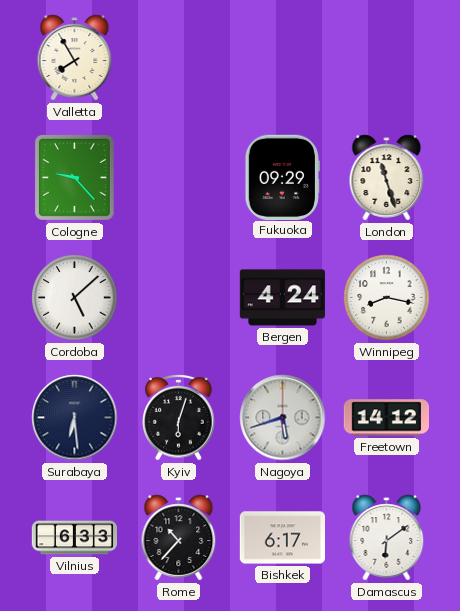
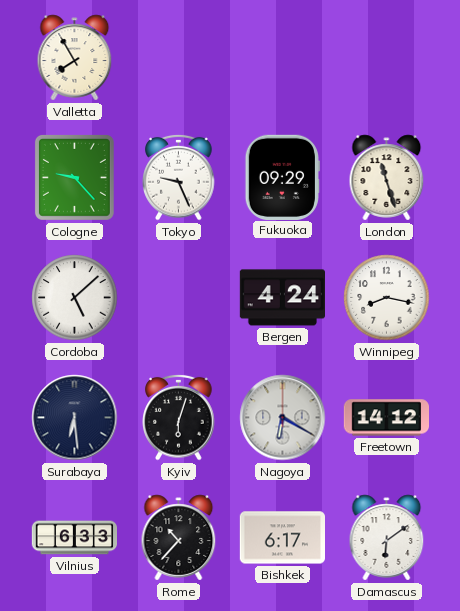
Tokyo: none -> 9:26
Nagoya: 5:42 -> 6:20
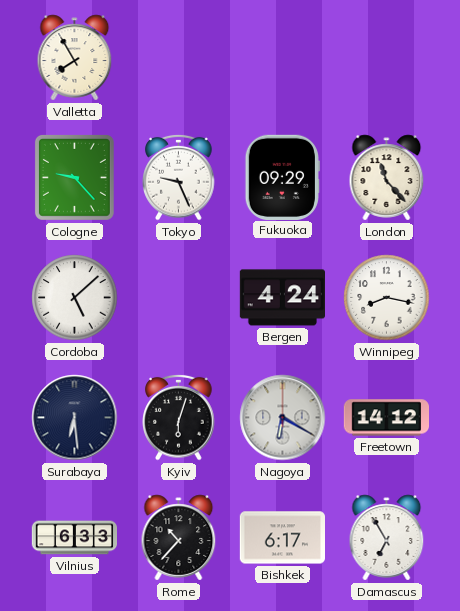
London: 11:27 -> 11:23
Damascus: 6:09 -> 6:55
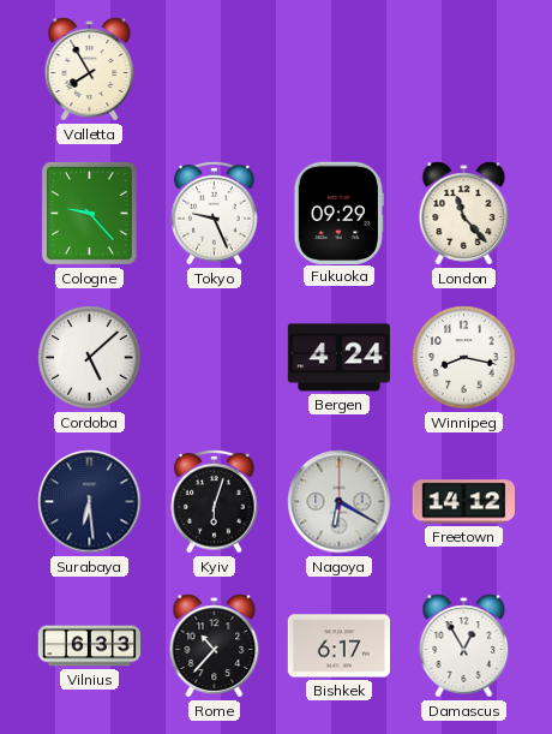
Damascus: 6:55 -> 12:55
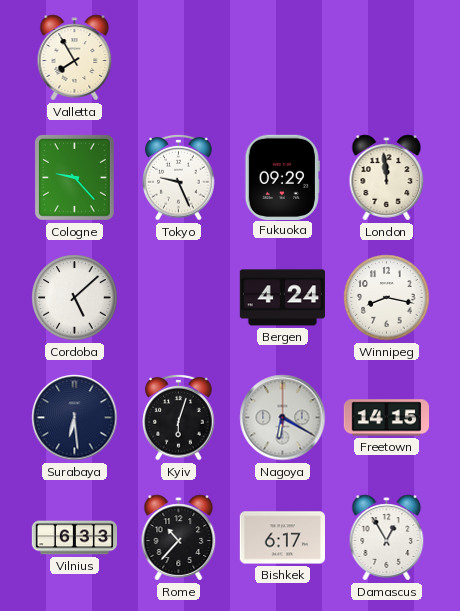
London: 11:23 -> 11:59
Freetown: 14:12 -> 14:15
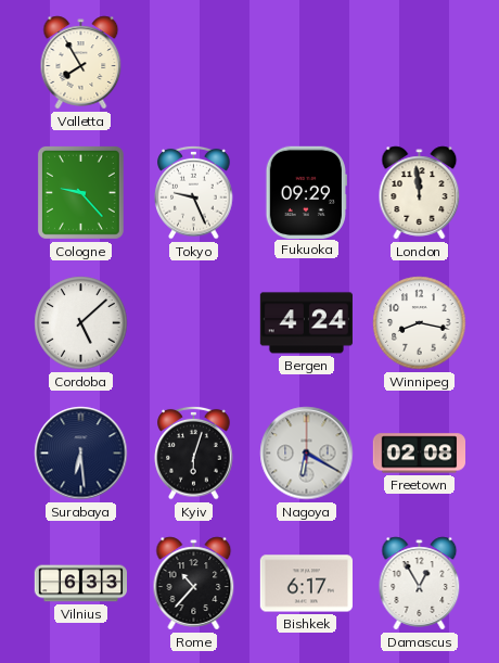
Freetown: 14:15 -> 02:08
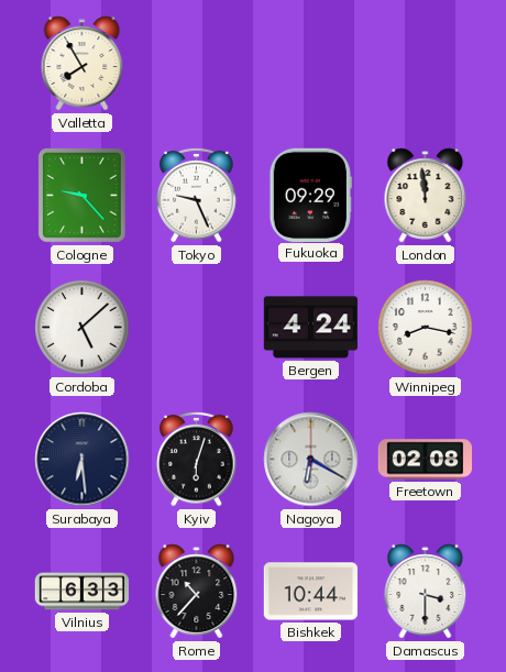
Bishkek: 6:17 -> 10:44
Damascus: 12:55 -> 3:30
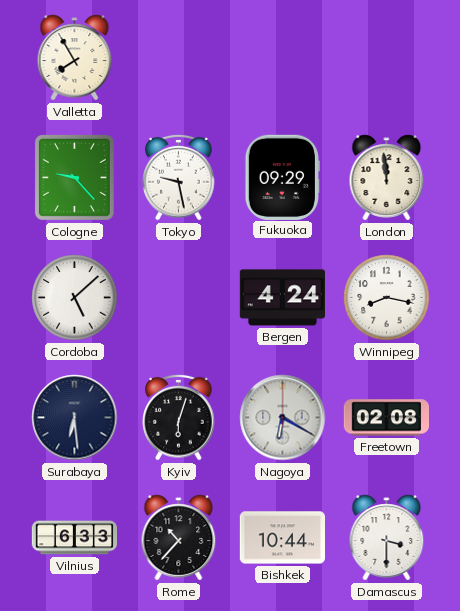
Tokyo: 9:26 -> 9:28
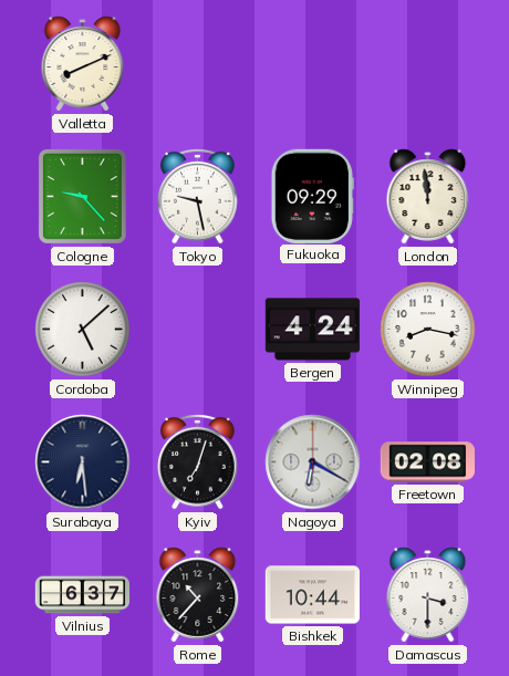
Valletta: 7:55 -> 8:11
Kyiv: 6:03 -> 7:03
Vilnius: 6:33 -> 6:37
